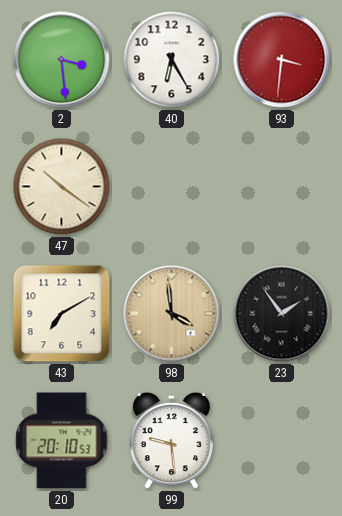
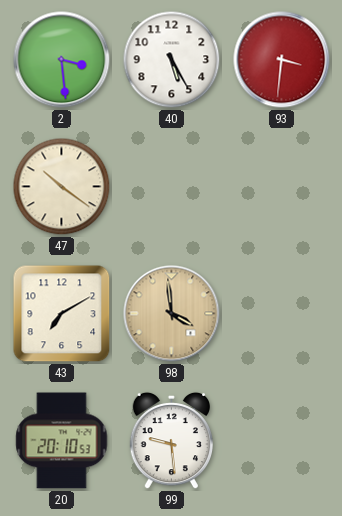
40: 6:25 -> 5:25
23: 1:54 -> none
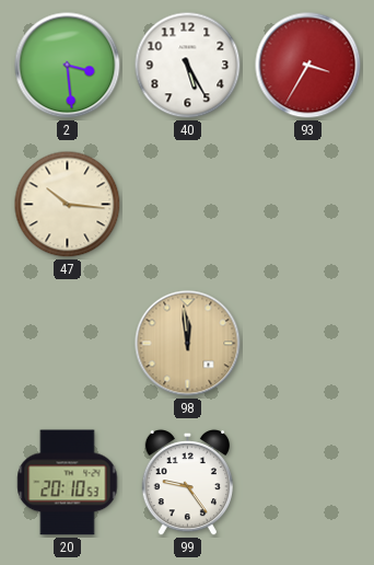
93: 3:31 -> 3:35
47: 10:21 -> 10:16
43: 7:10 -> none
98: 3:59 -> 11:59
99: 9:29 -> 9:24
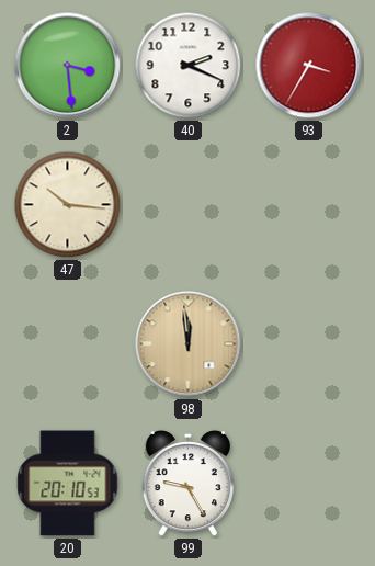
40: 5:25 -> 2:19
99: 9:24 -> 9:25
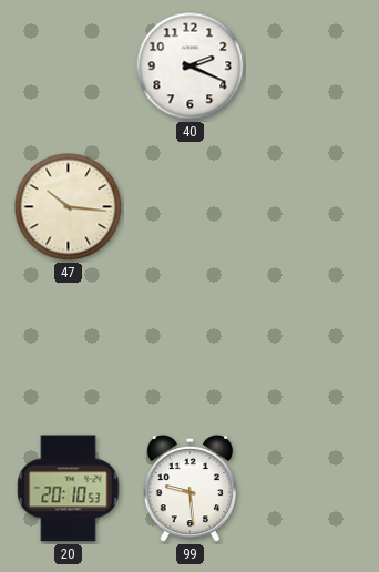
2: 3:29 -> none
93: 3:35 -> none
98: 11:59 -> none
99: 9:25 -> 9:29
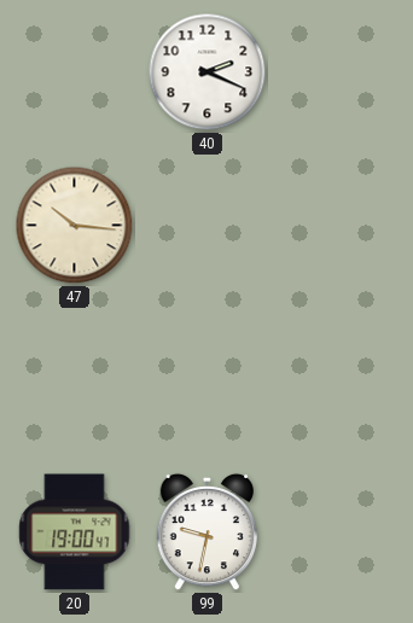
20: 20:10 -> 19:00
99: 9:29 -> 9:32
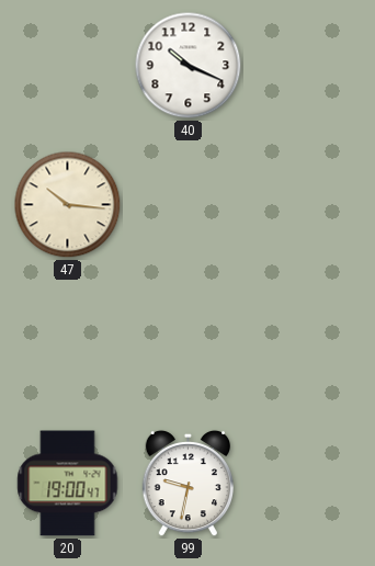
40: 2:19 -> 10:19
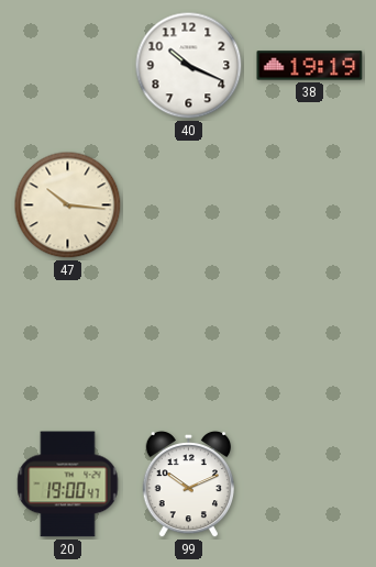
38: none -> 19:19
99: 9:32 -> 10:11
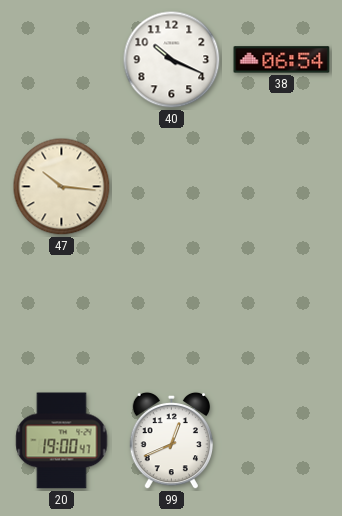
38: 19:19 -> 06:54
99: 10:11 -> 12:41
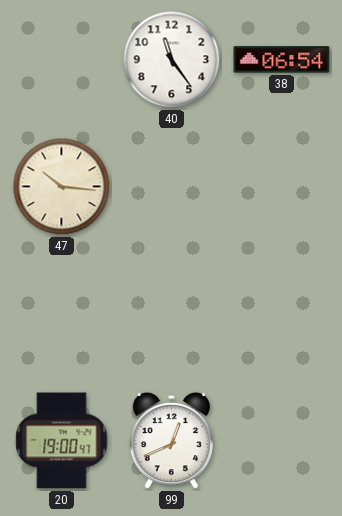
40: 10:19 -> 11:24
